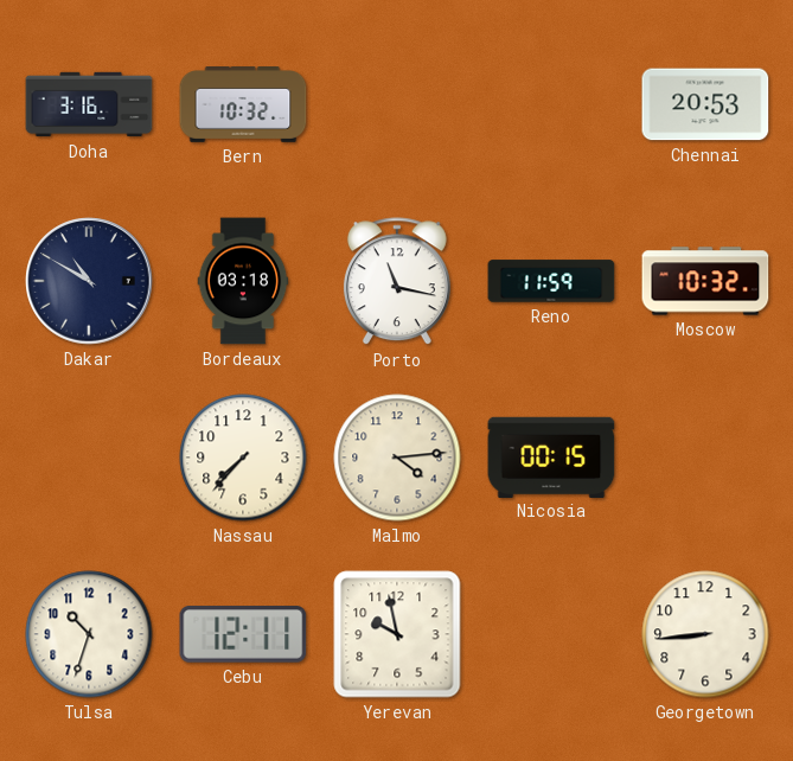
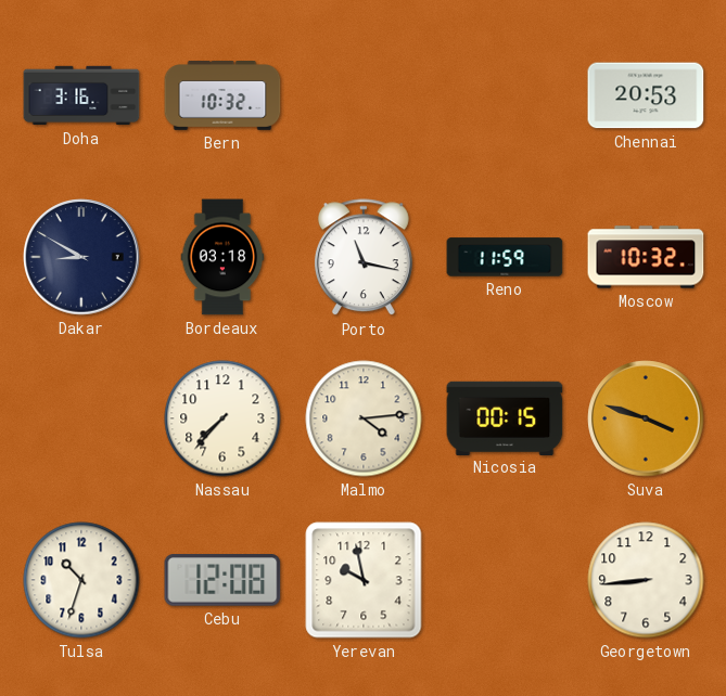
Dakar: 10:50 -> 8:50
Suva: none -> 3:48
Cebu: 12:11 -> 12:08
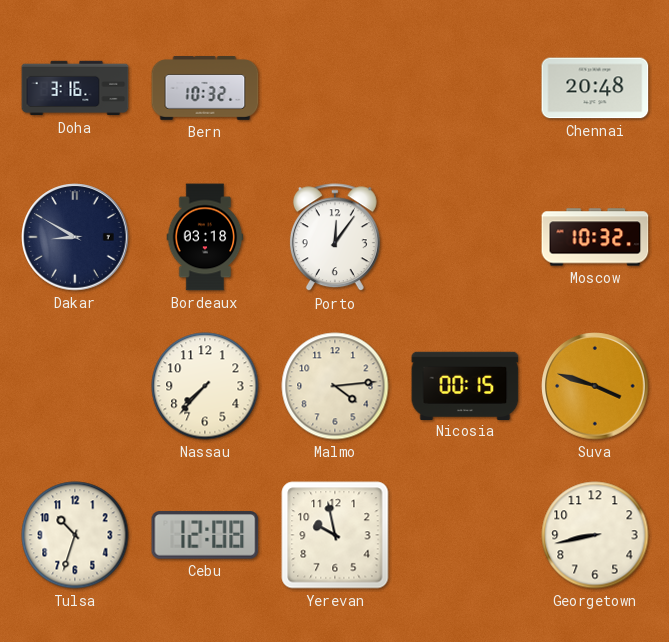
Chennai: 20:53 -> 20:48
Porto: 11:17 -> 12:06
Reno: 11:59 -> none
Georgetown: 8:44 -> 8:43
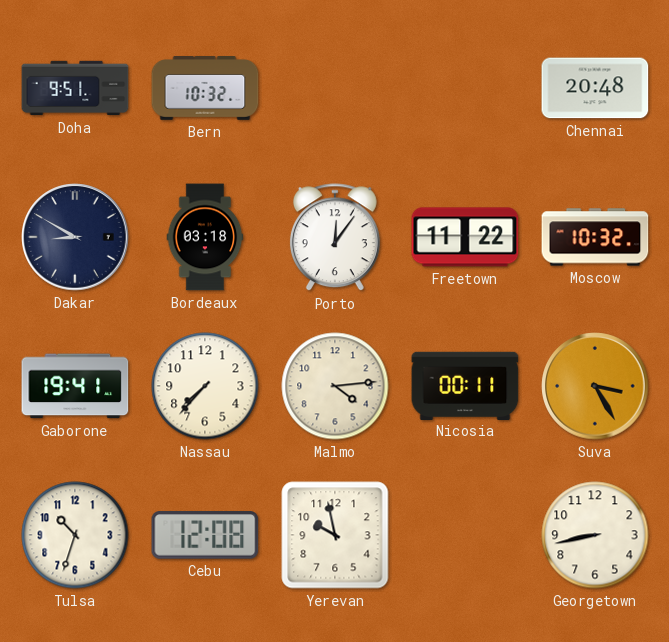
Doha: 3:16 -> 9:51
Freetown: none -> 11:22
Gaborone: none -> 19:41
Nicosia: 00:15 -> 00:11
Suva: 3:48 -> 3:25
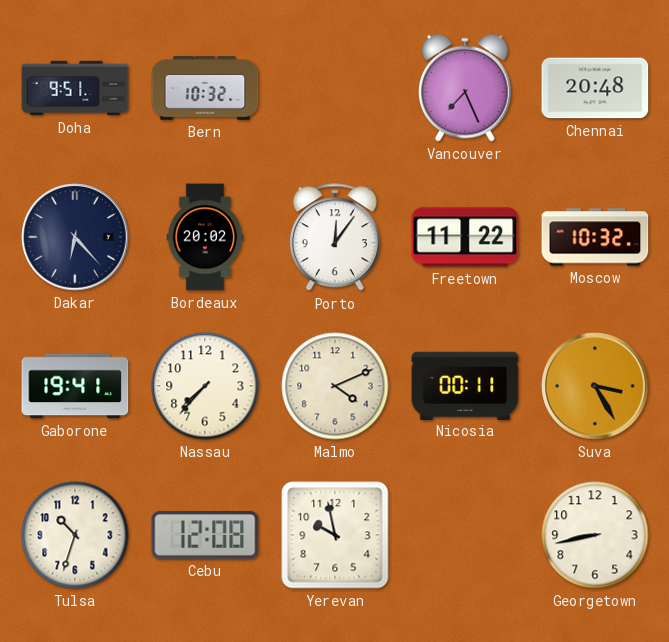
Vancouver: none -> 7:26
Dakar: 8:50 -> 6:23
Bordeaux: 03:18 -> 20:02
Malmo: 4:14 -> 4:11
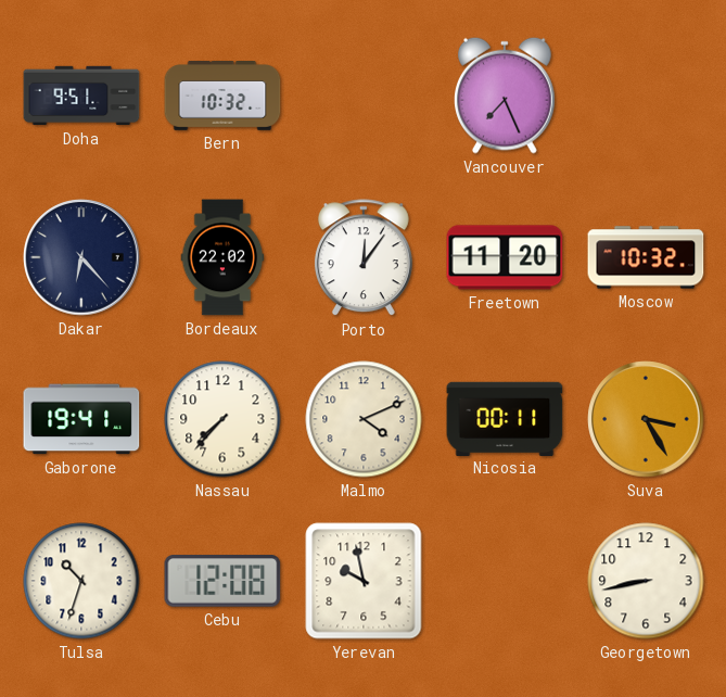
Chennai: 20:48 -> none
Bordeaux: 20:02 -> 22:02
Freetown: 11:22 -> 11:20
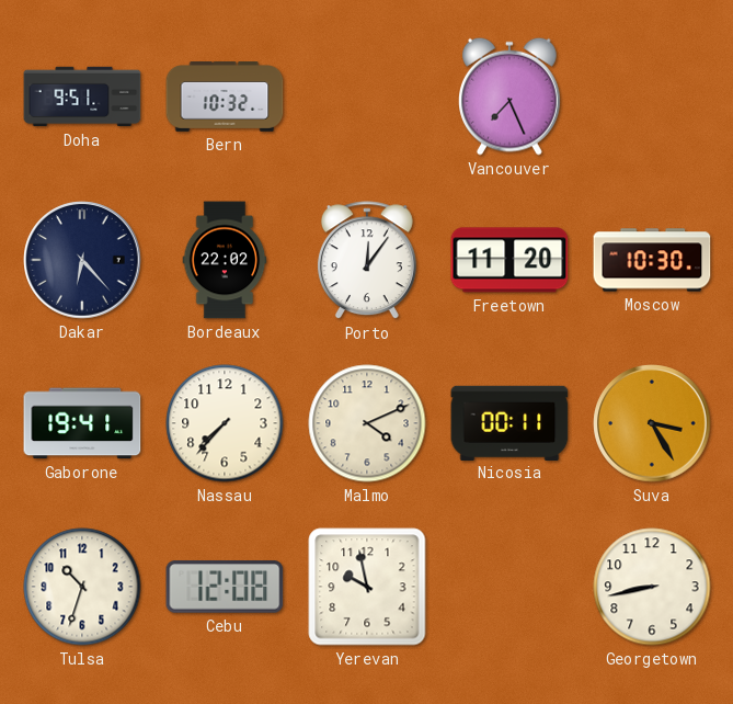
Moscow: 10:32 -> 10:30
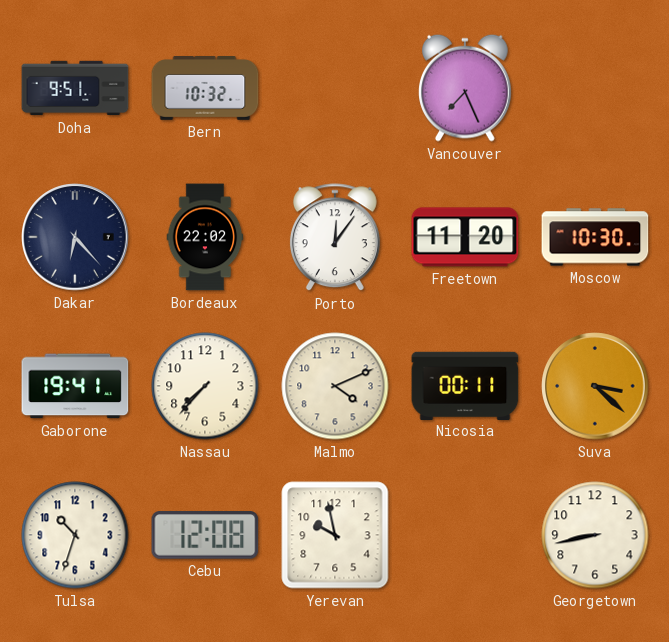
Suva: 3:25 -> 3:22
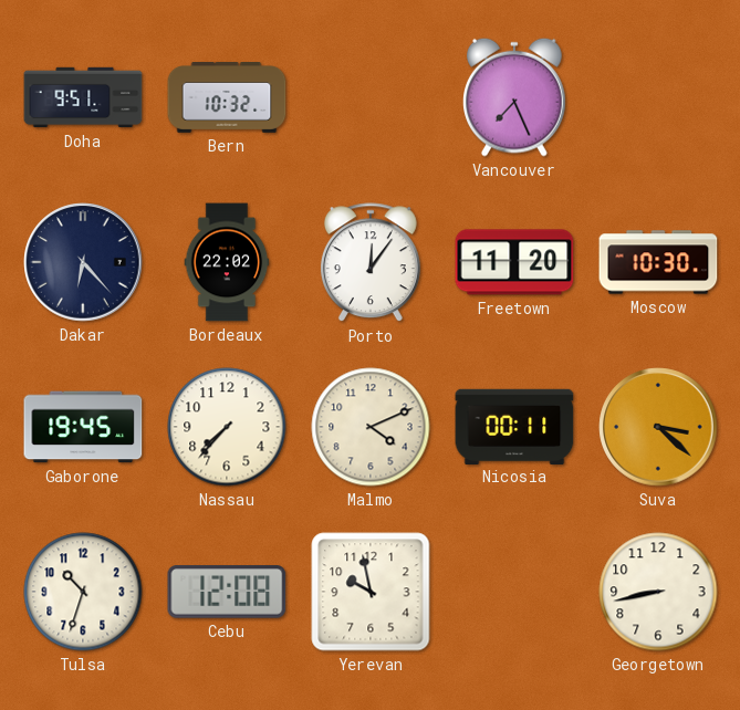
Gaborone: 19:41 -> 19:45
